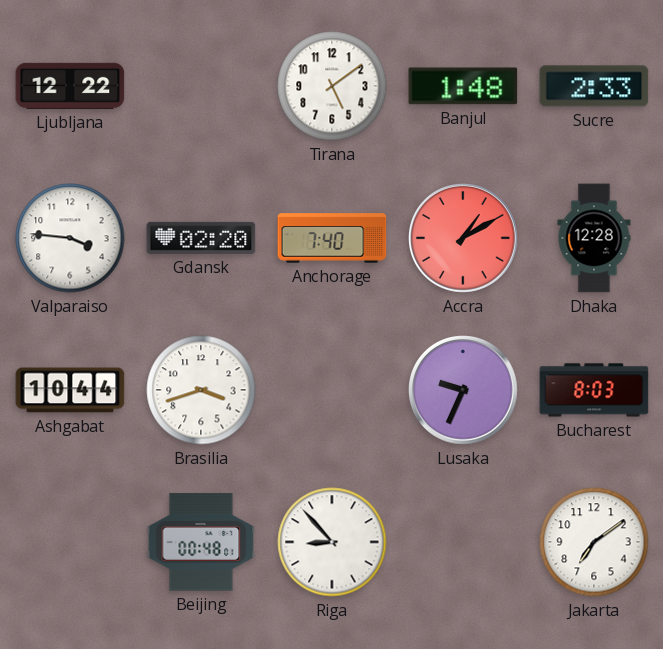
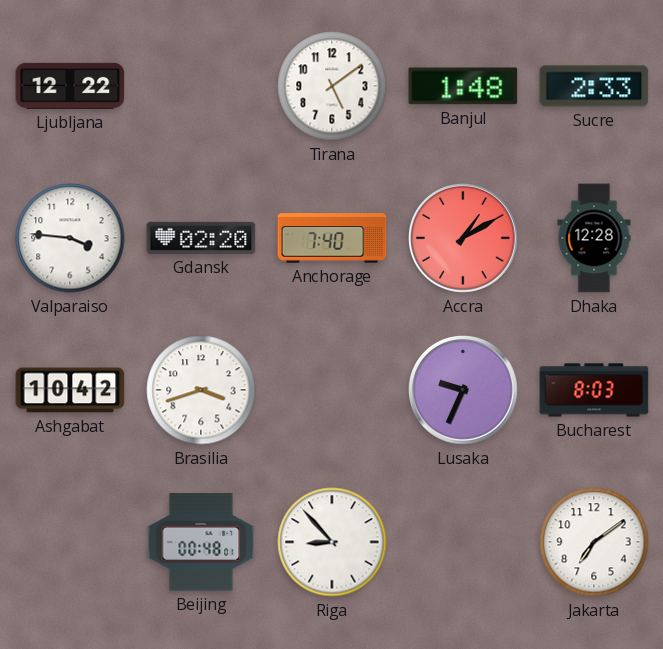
Ashgabat: 10:44 -> 10:42
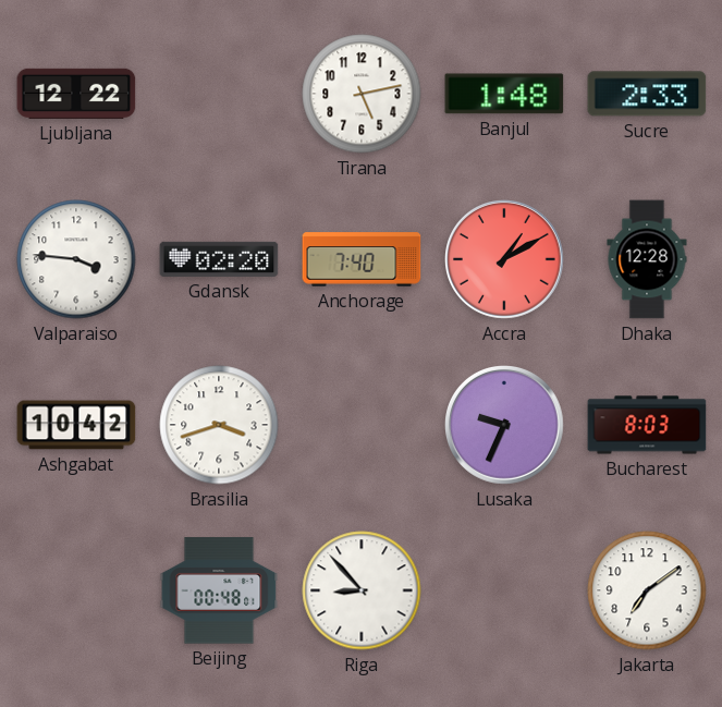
Tirana: 5:09 -> 5:13
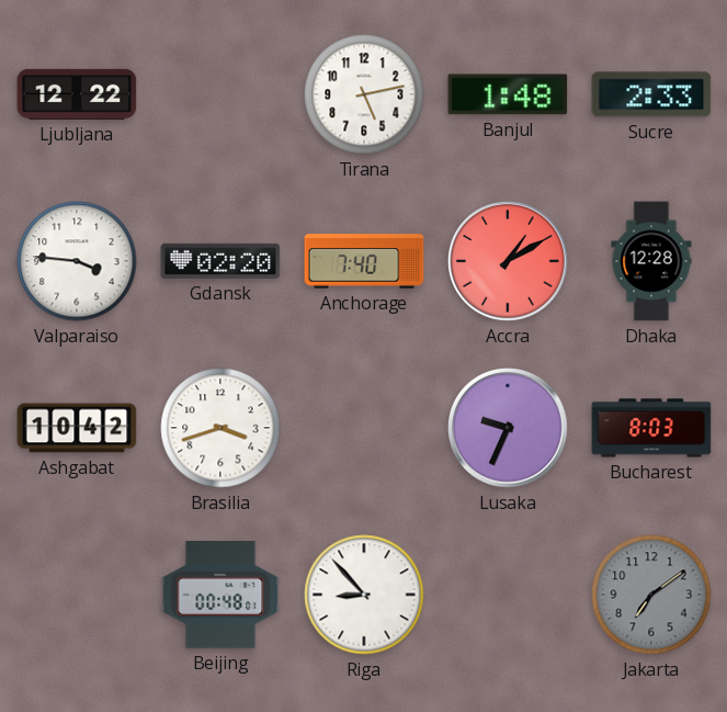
Jakarta dial: white -> grey
